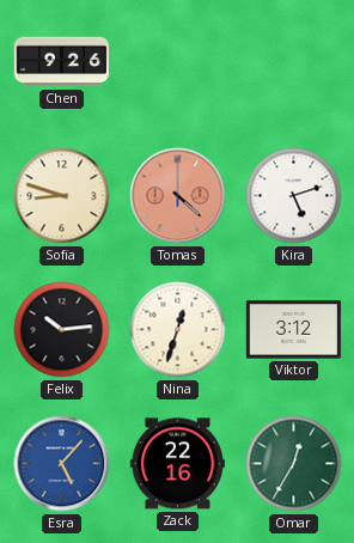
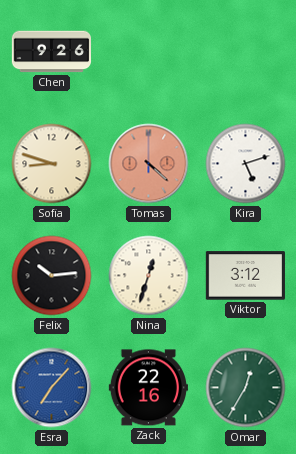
Esra: 5:07 -> 7:07
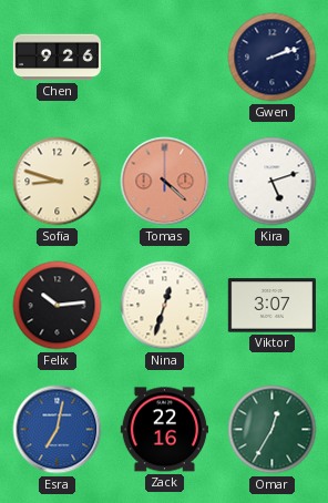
Gwen: none -> 2:12
Viktor: 3:12 -> 3:07
Esra: 7:07 -> 7:02
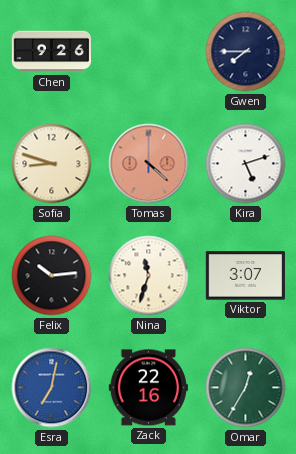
Gwen: 2:12 -> 7:45
Nina: 12:33 -> 11:33
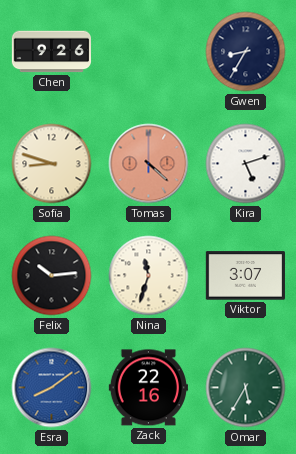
Gwen: 7:45 -> 8:35
Esra: 7:02 -> 8:09
Omar: 12:35 -> 5:35
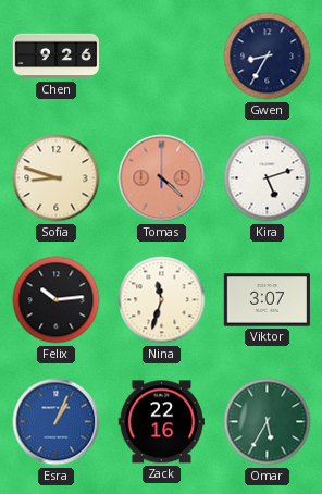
Esra: 8:09 -> 1:04
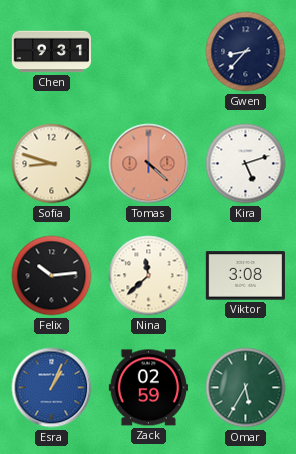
Chen: 9:26 -> 9:31
Gwen: 8:35 -> 8:37
Nina: 11:33 -> 11:38
Viktor: 3:07 -> 3:08
Zack: 22:16 -> 02:59
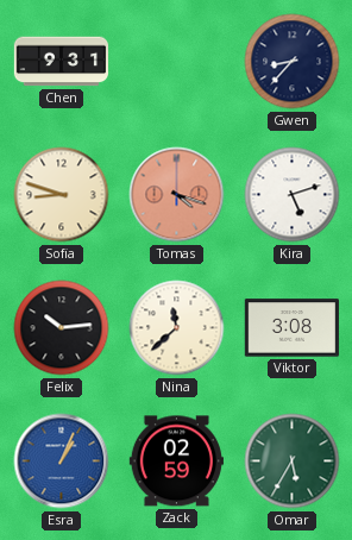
Tomas: 4:22 -> 4:18
